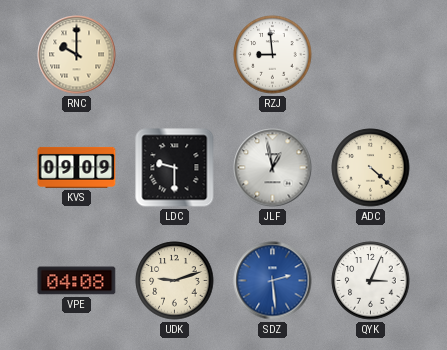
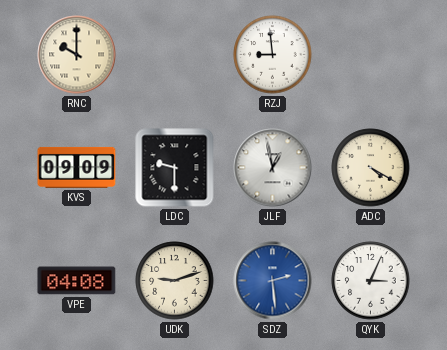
ADC: 4:22 -> 4:20
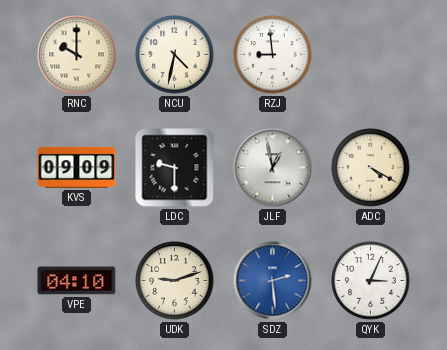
NCU: none -> 4:32
VPE: 04:08 -> 04:10
